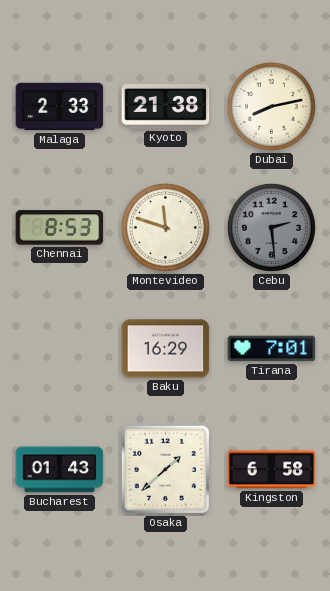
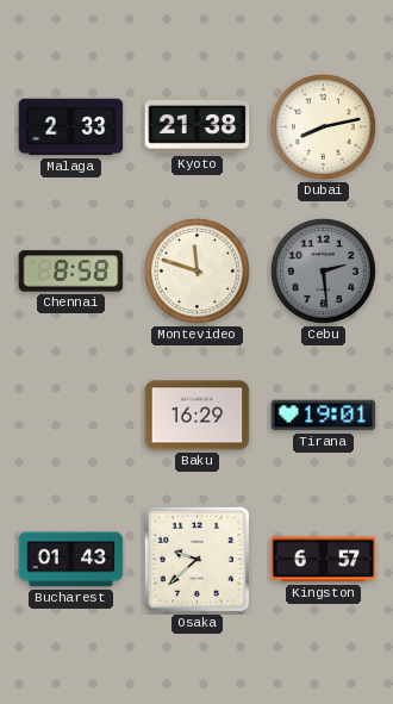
Chennai: 8:53 -> 8:58
Tirana: 7:01 -> 19:01
Osaka: 1:38 -> 9:38
Kingston: 6:58 -> 6:57
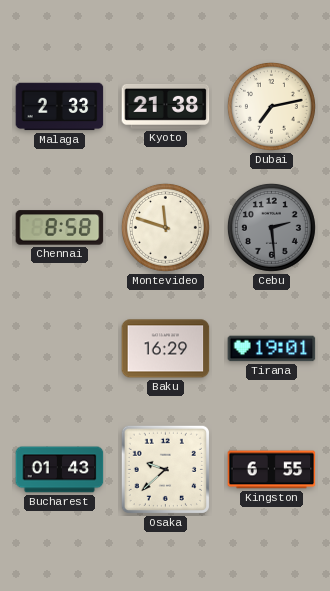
Dubai: 8:13 -> 7:13
Kingston: 6:57 -> 6:55
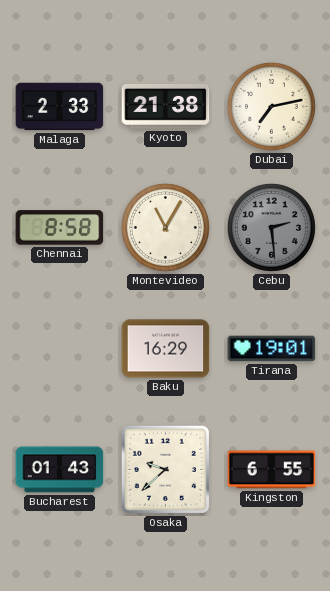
Montevideo: 11:48 -> 11:05
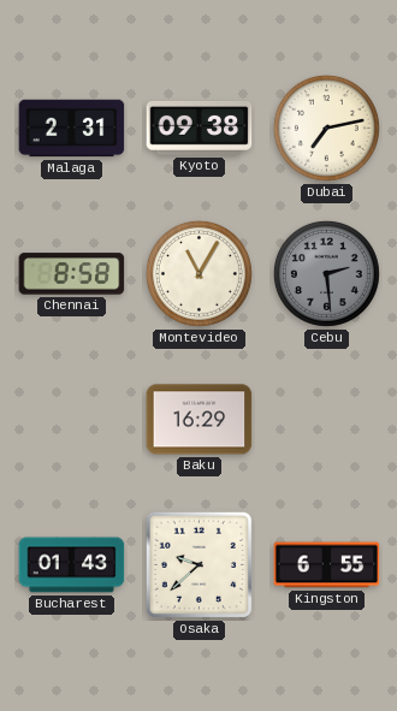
Malaga: 2:33 -> 2:31
Kyoto: 21:38 -> 09:38
Tirana: 19:01 -> none
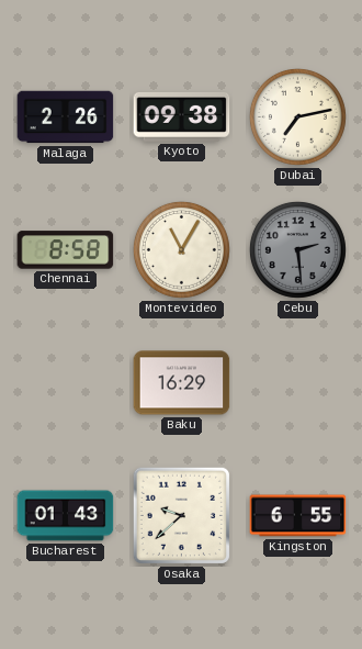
Malaga: 2:31 -> 2:26
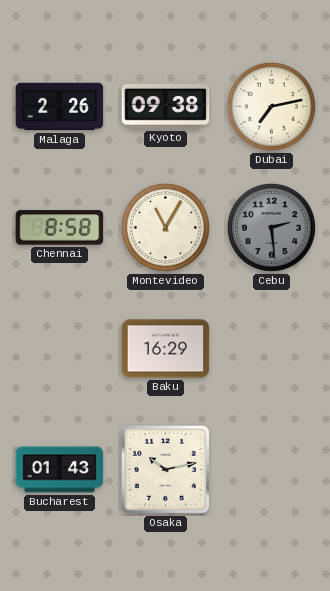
Osaka: 9:38 -> 10:13
Kingston: 6:55 -> none
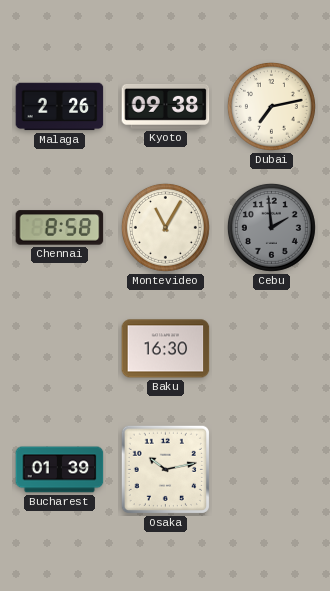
Cebu: 2:29 -> 1:59
Baku: 16:29 -> 16:30
Bucharest: 01:43 -> 01:39
